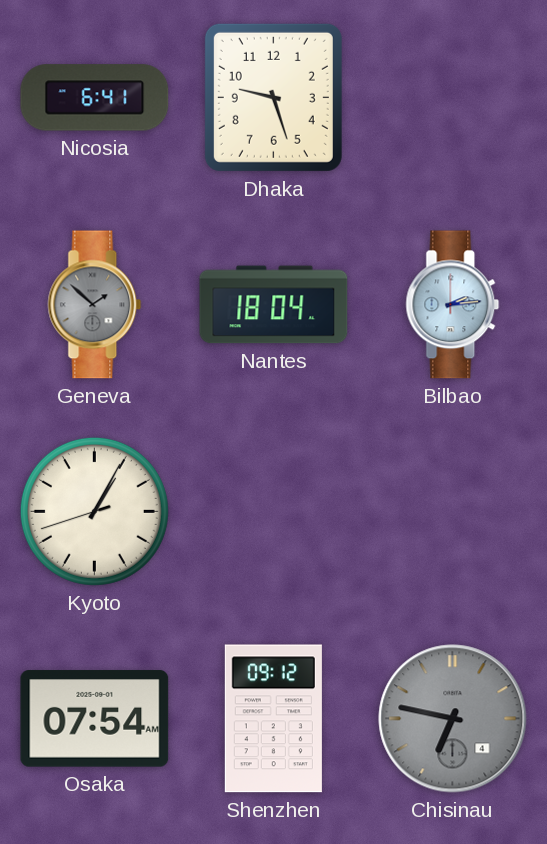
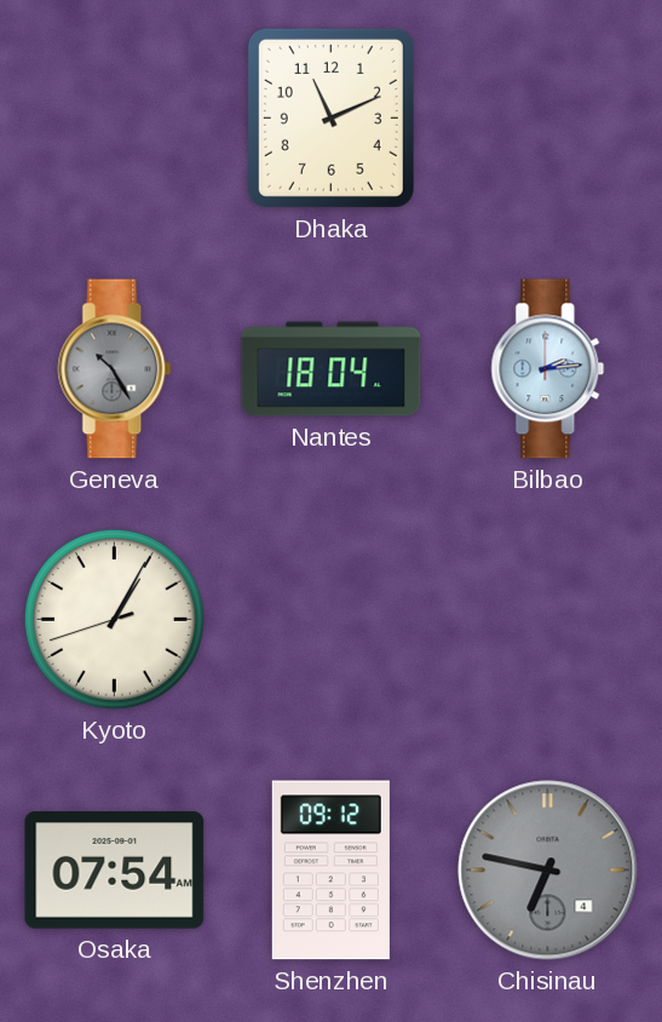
Nicosia: 6:41 -> none
Dhaka: 9:27 -> 11:11
Geneva: 1:52 -> 10:25
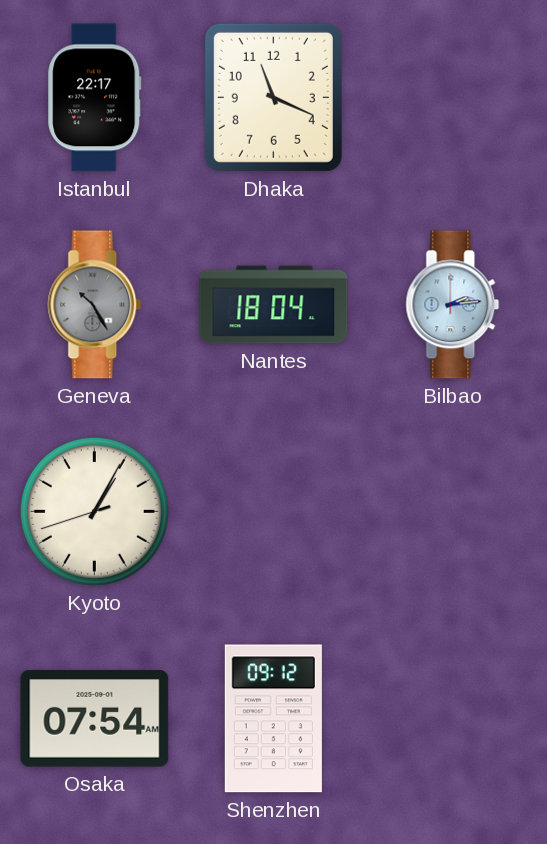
Istanbul: none -> 22:17
Dhaka: 11:11 -> 11:19
Chisinau: 6:47 -> none
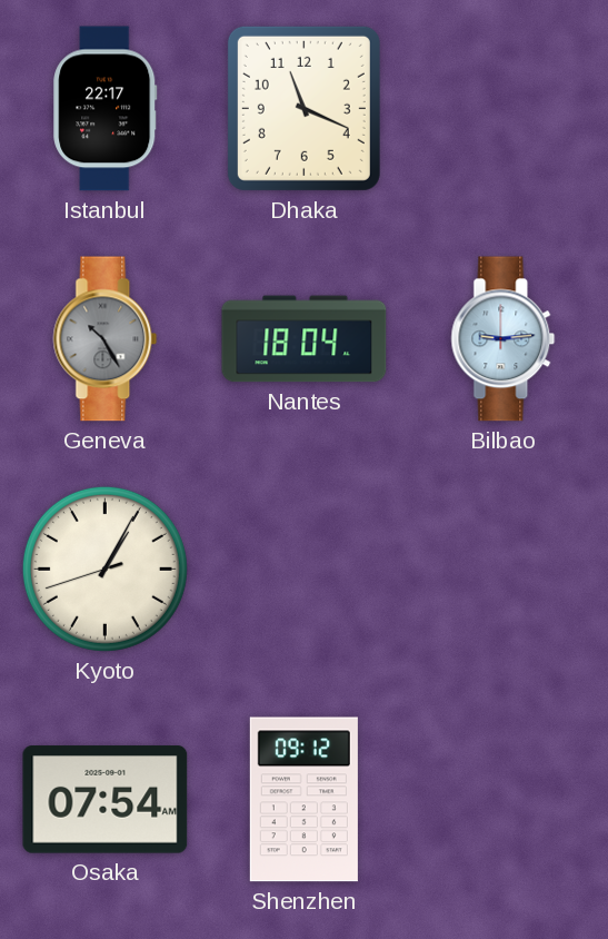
Bilbao: 2:14 -> 9:14
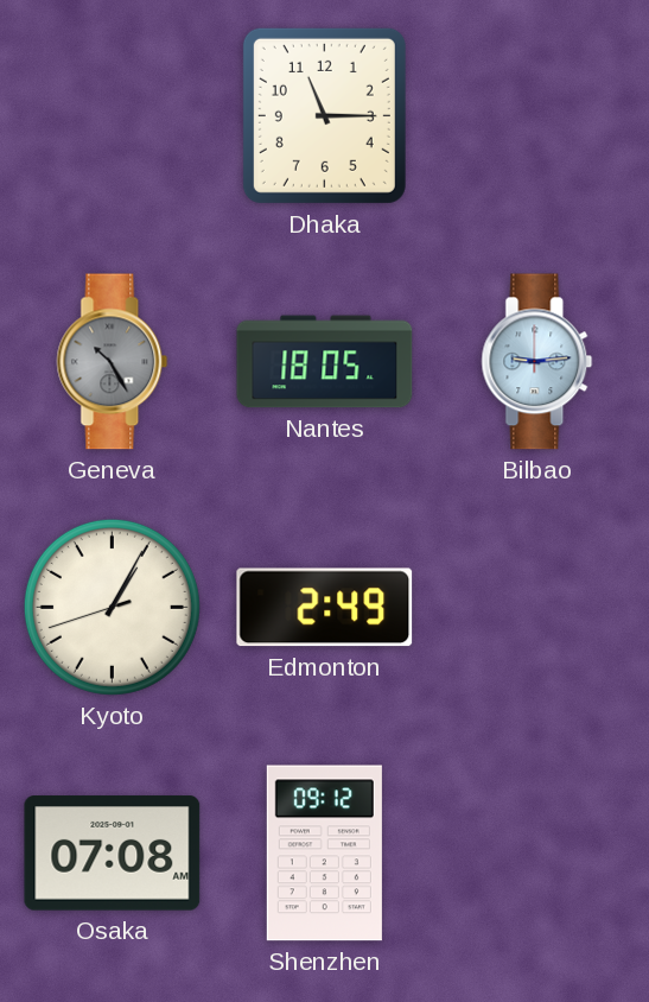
Istanbul: 22:17 -> none
Dhaka: 11:19 -> 11:15
Nantes: 18:04 -> 18:05
Edmonton: none -> 2:49
Osaka: 07:54 -> 07:08
